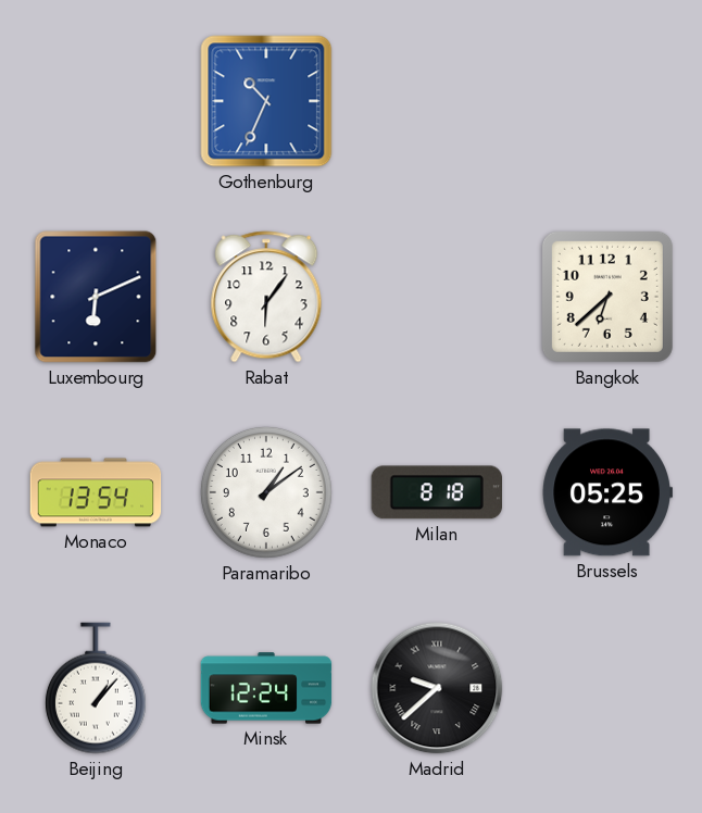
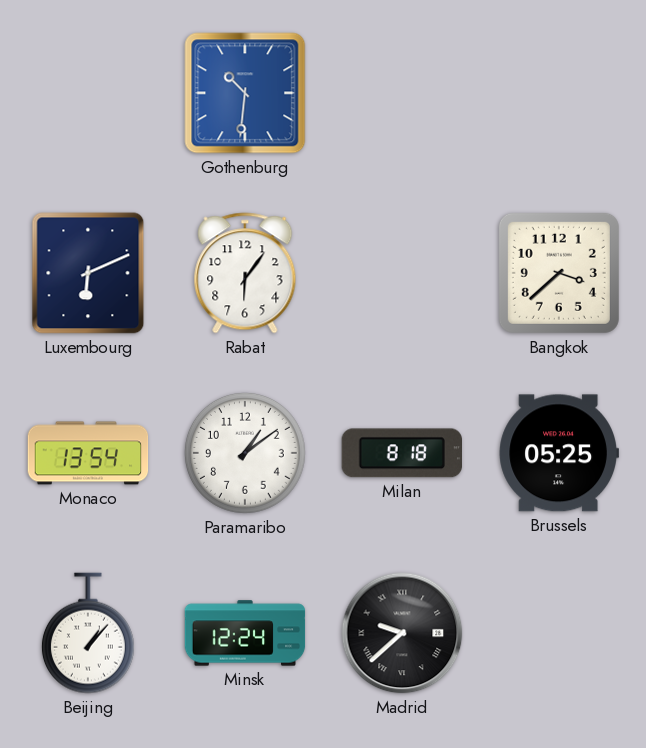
Gothenburg: 10:34 -> 10:31
Bangkok: 6:38 -> 3:38
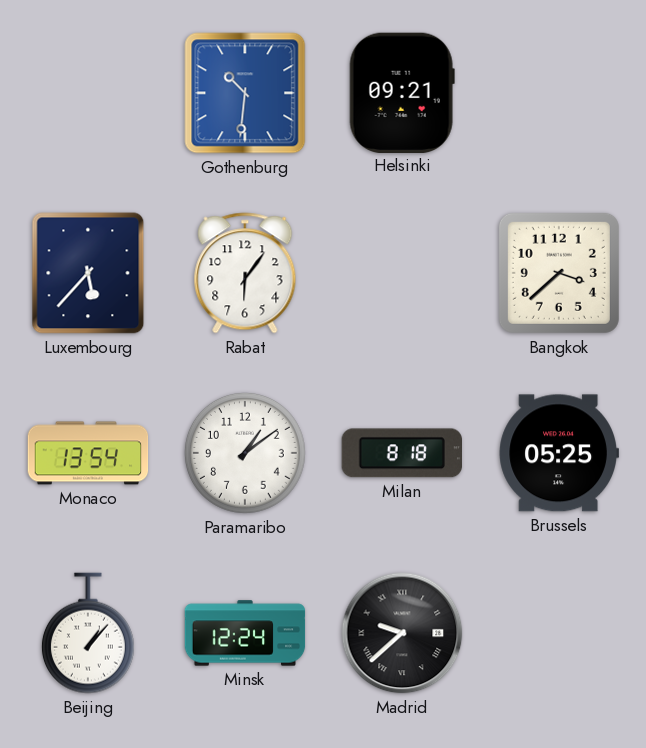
Helsinki: none -> 09:21
Luxembourg: 6:11 -> 5:37
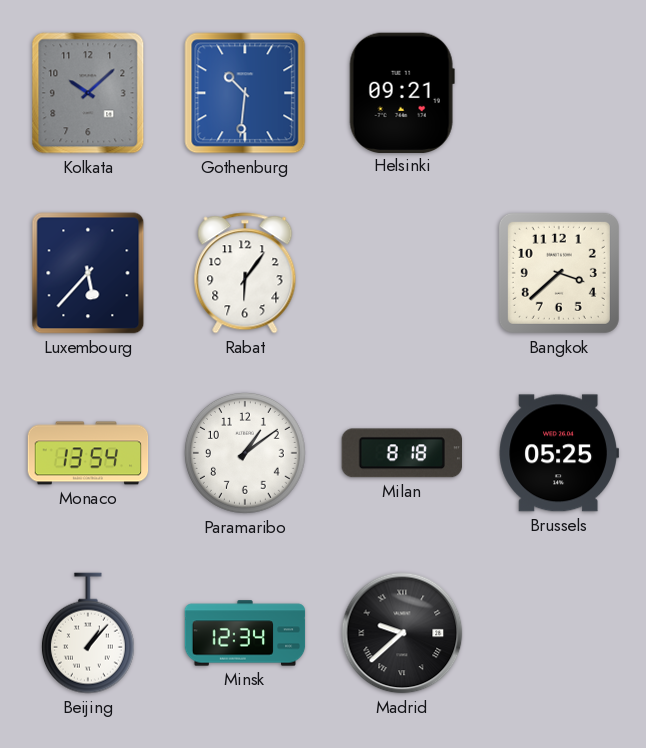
Kolkata: none -> 10:08
Minsk: 12:24 -> 12:34
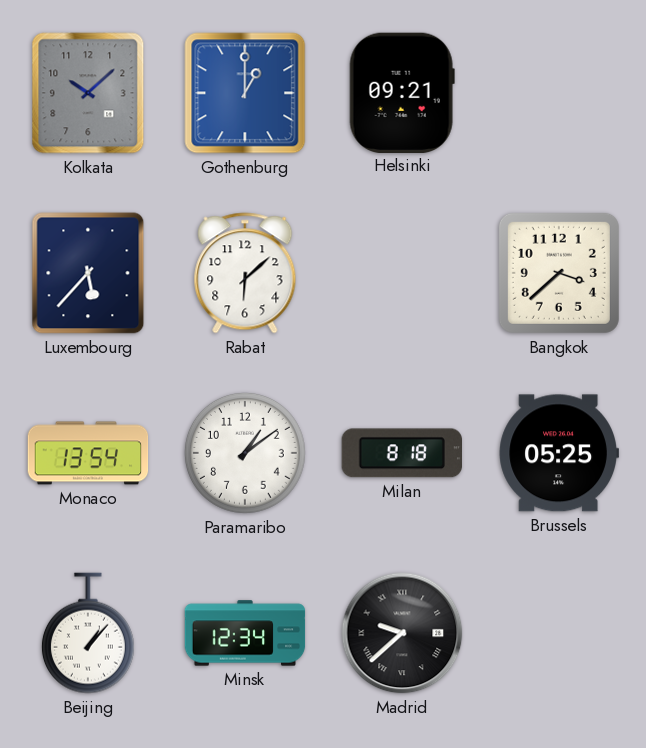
Gothenburg: 10:31 -> 1:00
Rabat: 6:06 -> 6:08
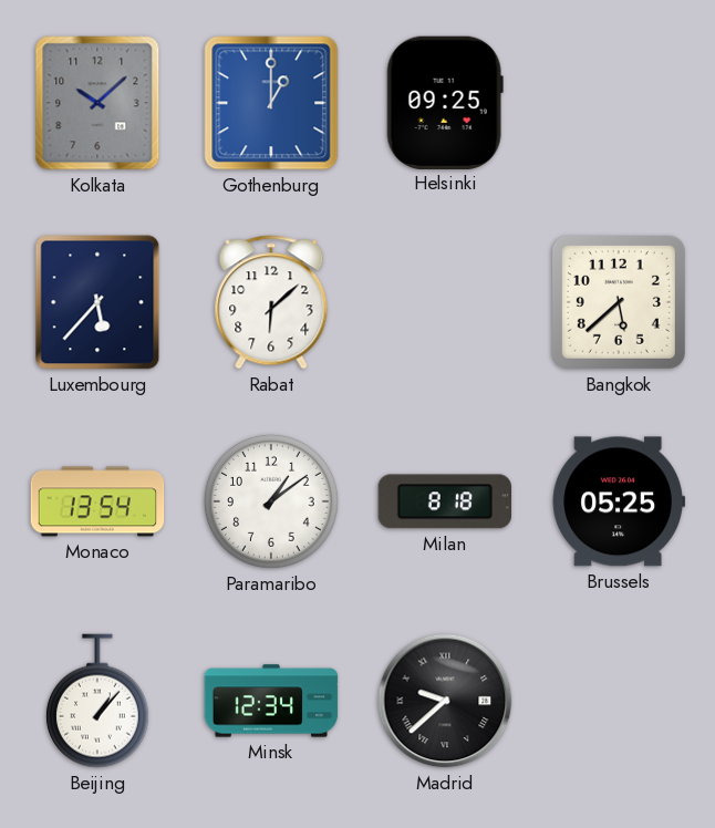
Helsinki: 09:21 -> 09:25
Bangkok: 3:38 -> 5:38
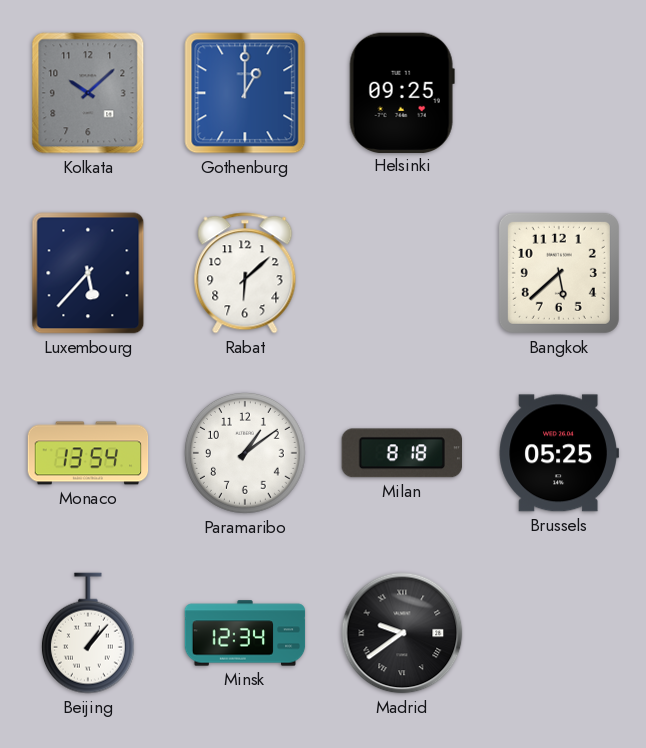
Madrid: 9:38 -> 9:39
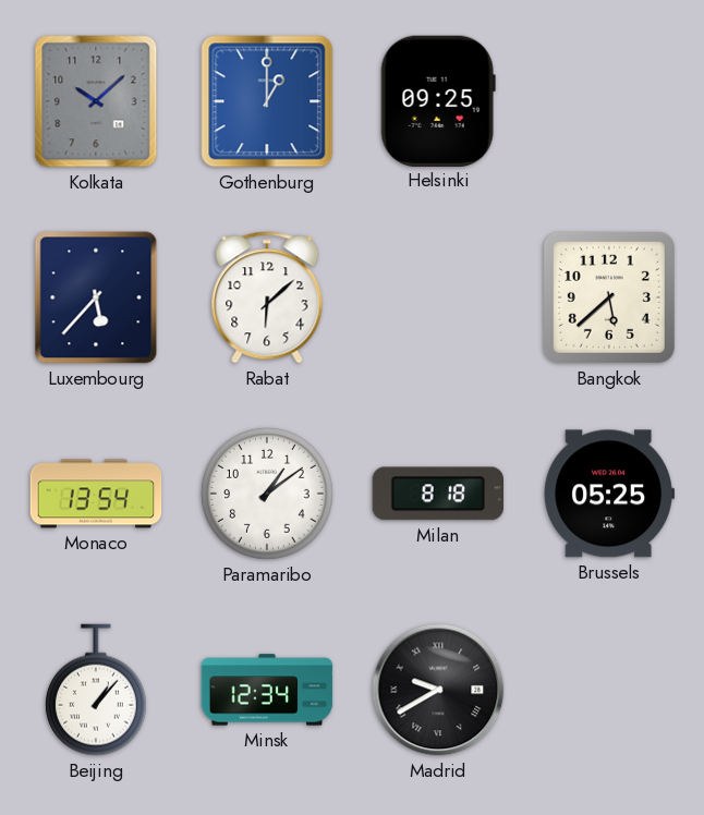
Madrid: 9:39 -> 9:40
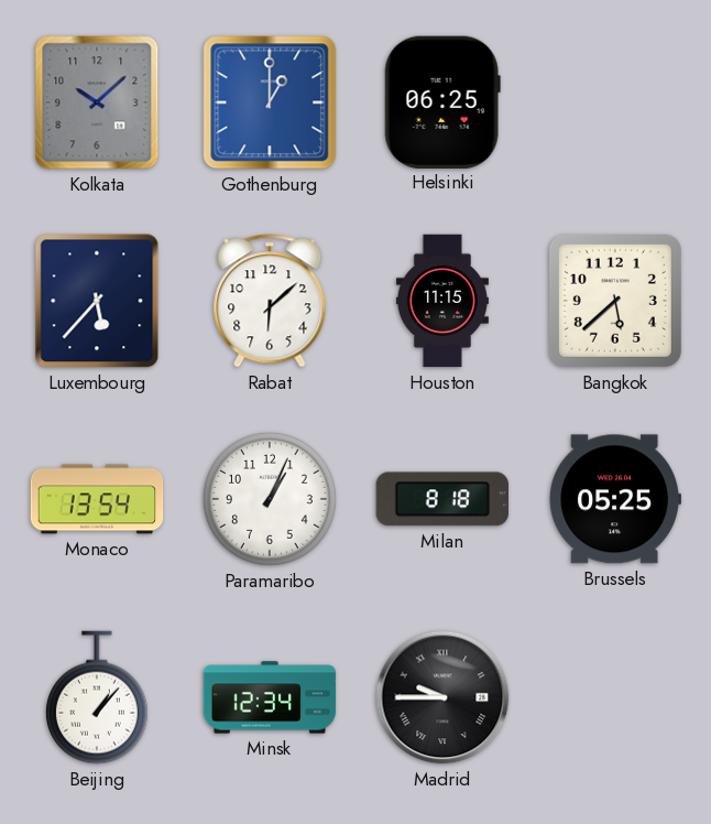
Helsinki: 09:25 -> 06:25
Houston: none -> 11:15
Paramaribo: 1:09 -> 1:04
Madrid: 9:40 -> 9:45
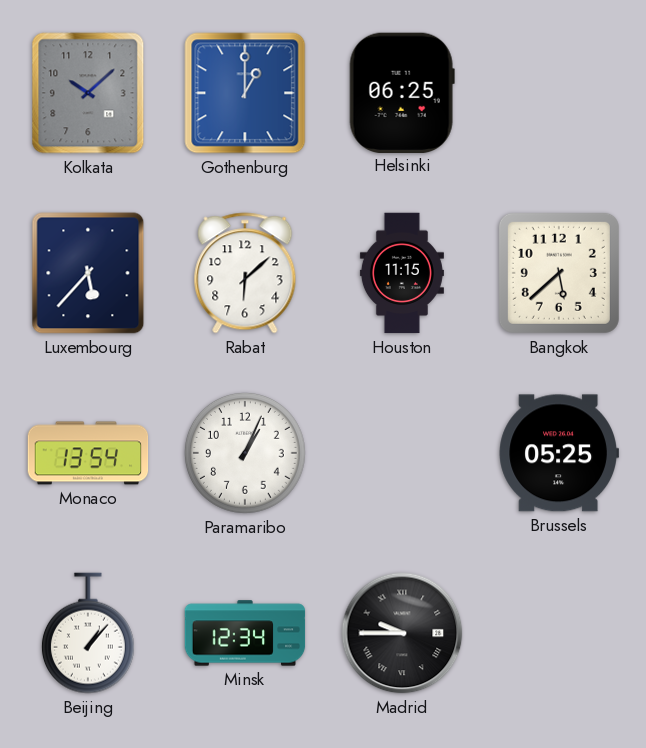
Milan: 8:18 -> none
